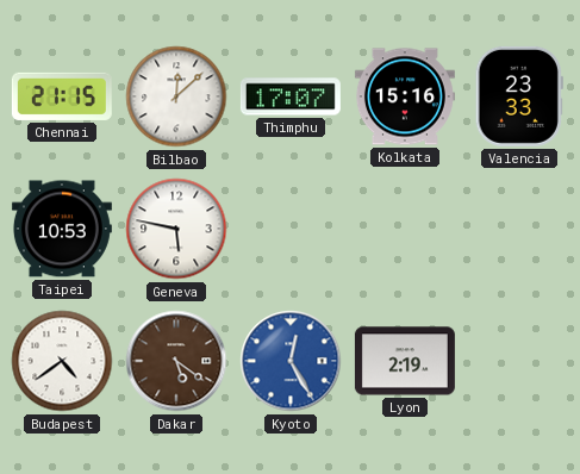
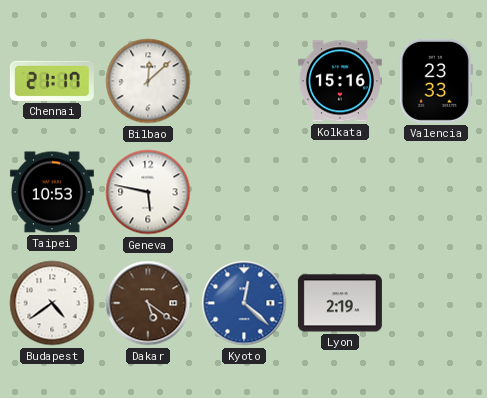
Chennai: 21:15 -> 21:17
Thimphu: 17:07 -> none
Kyoto: 12:25 -> 12:22
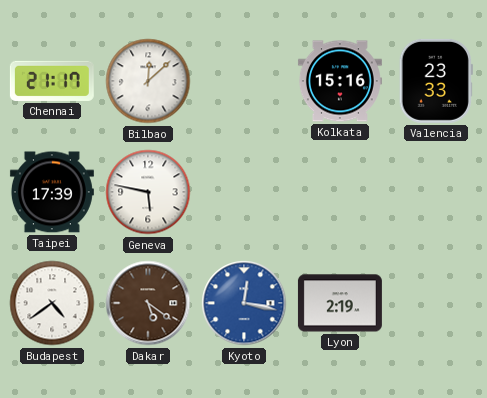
Taipei: 10:53 -> 17:39
Kyoto: 12:22 -> 12:17
